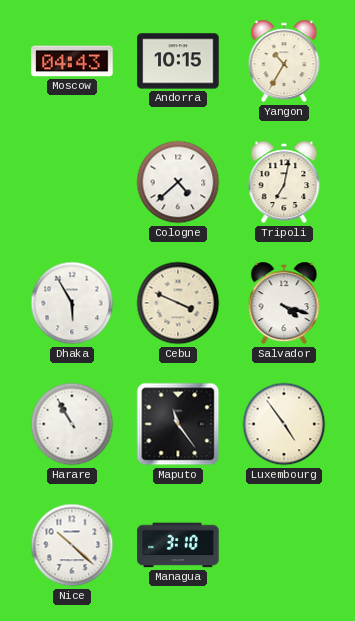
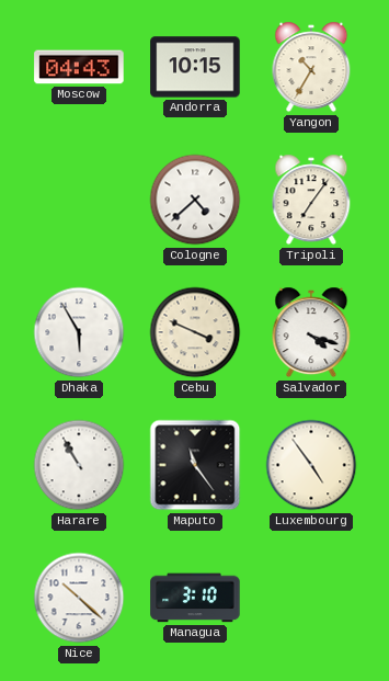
Tripoli: 7:02 -> 7:06
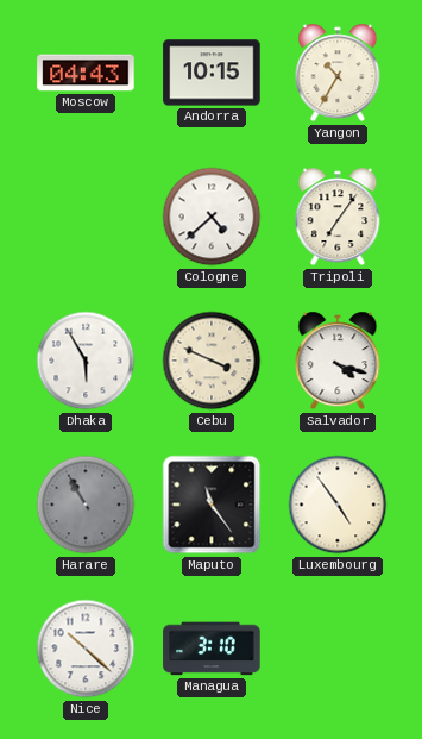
Harare dial: white -> grey
